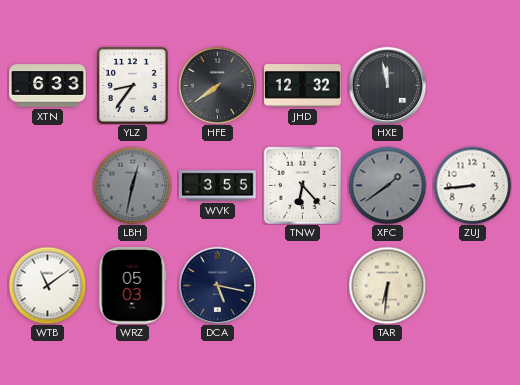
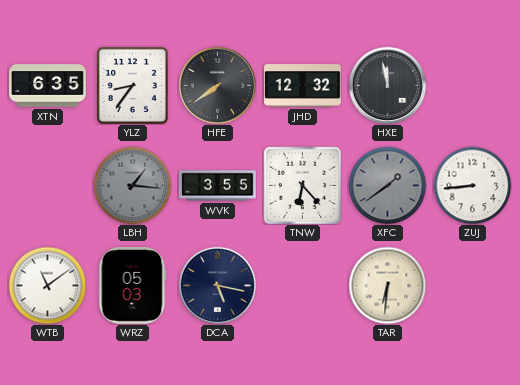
XTN: 6:33 -> 6:35
LBH: 12:32 -> 1:16
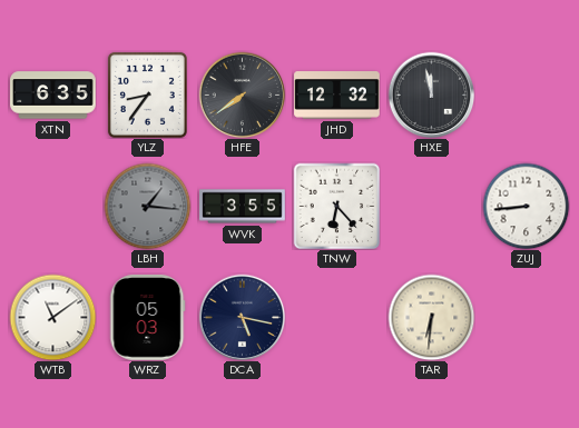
XFC: 1:39 -> none
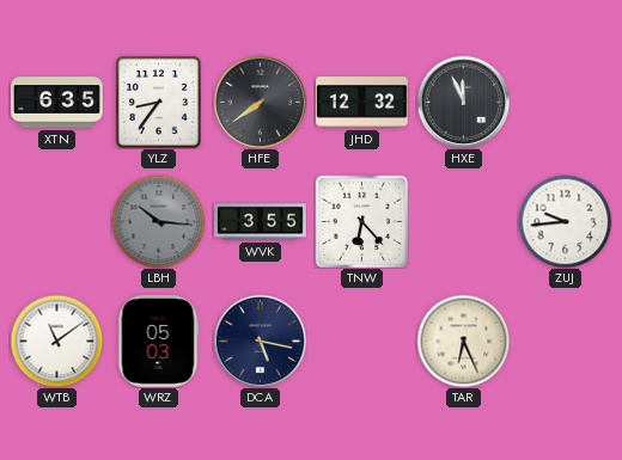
HXE: 11:58 -> 11:56
LBH: 1:16 -> 10:16
ZUJ: 8:44 -> 9:44
TAR: 6:31 -> 6:26
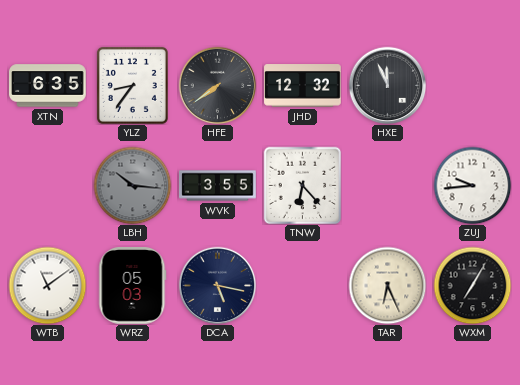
WXM: none -> 7:05
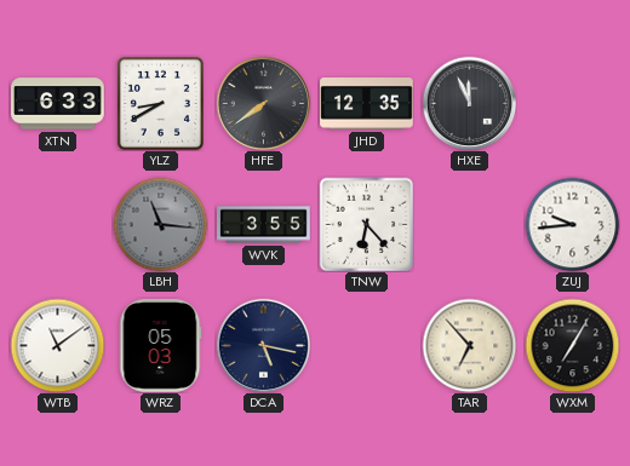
XTN: 6:35 -> 6:33
YLZ: 8:36 -> 8:40
JHD: 12:32 -> 12:35
LBH: 10:16 -> 11:16
TAR: 6:26 -> 6:53
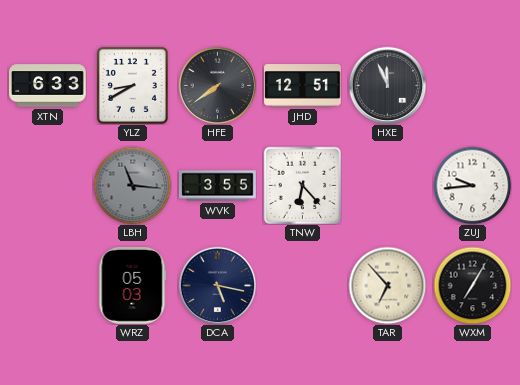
JHD: 12:35 -> 12:51
WTB: 11:09 -> none
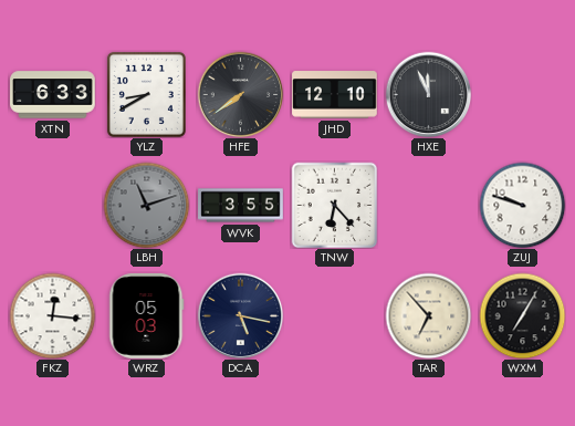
JHD: 12:51 -> 12:10
LBH: 11:16 -> 11:12
ZUJ: 9:44 -> 9:48
FKZ: none -> 12:16
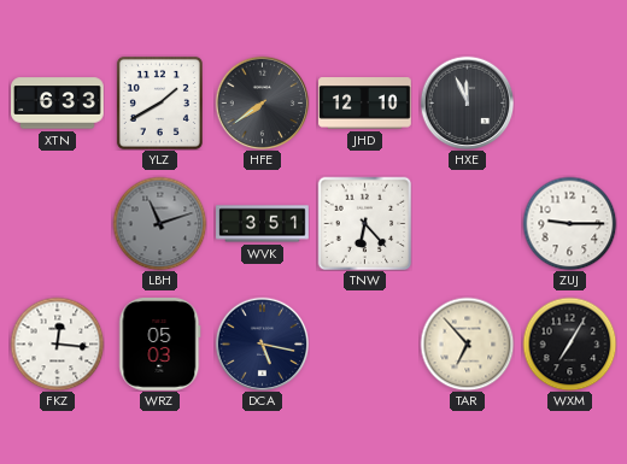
YLZ: 8:40 -> 1:40
WVK: 3:55 -> 3:51
ZUJ: 9:48 -> 9:15
